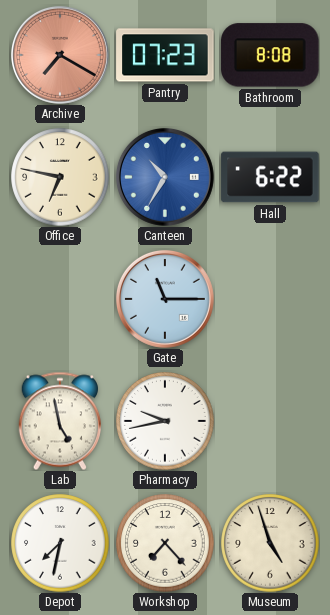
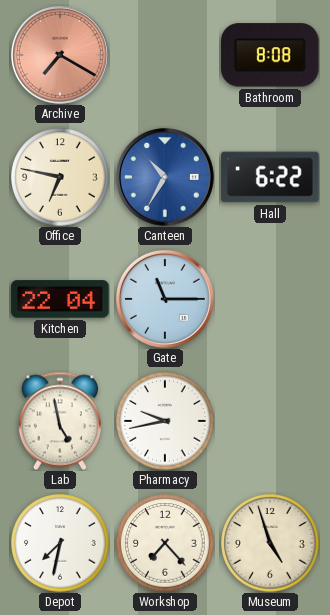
Pantry: 07:23 -> none
Kitchen: none -> 22:04
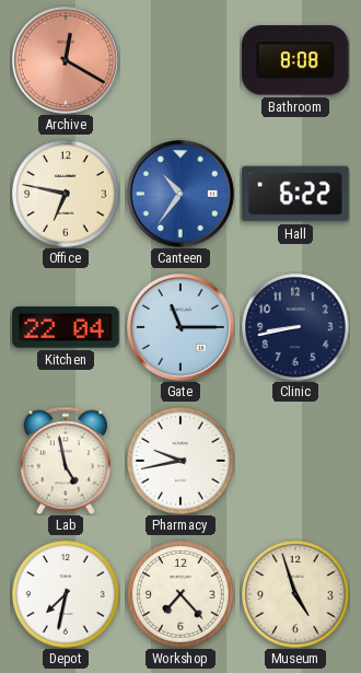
Archive: 7:20 -> 12:20
Canteen: 10:35 -> 10:36
Clinic: none -> 8:43
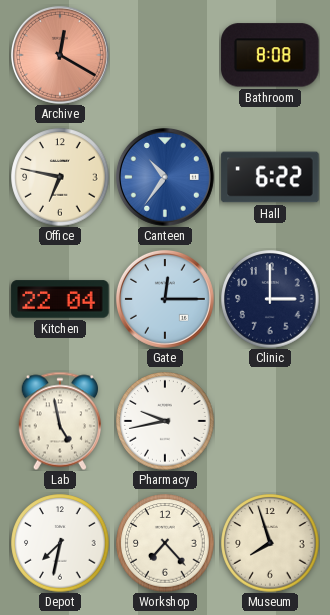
Gate: 11:15 -> 12:15
Clinic: 8:43 -> 3:00
Museum: 4:57 -> 7:57
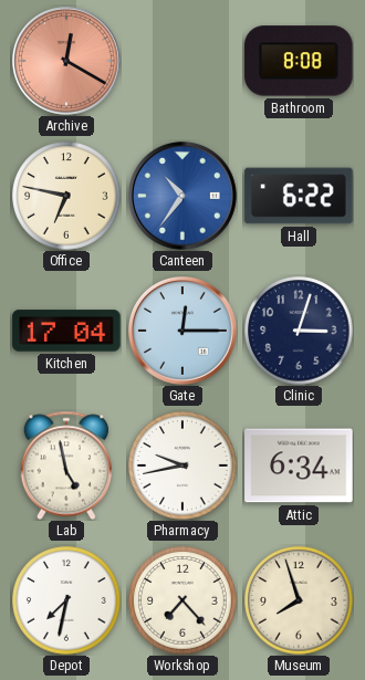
Kitchen: 22:04 -> 17:04
Clinic: 3:00 -> 3:03
Attic: none -> 6:34
